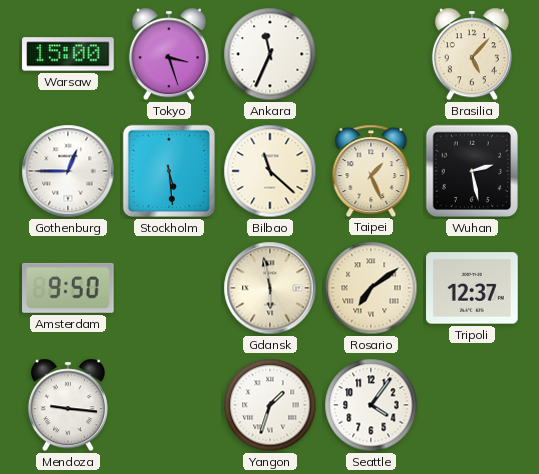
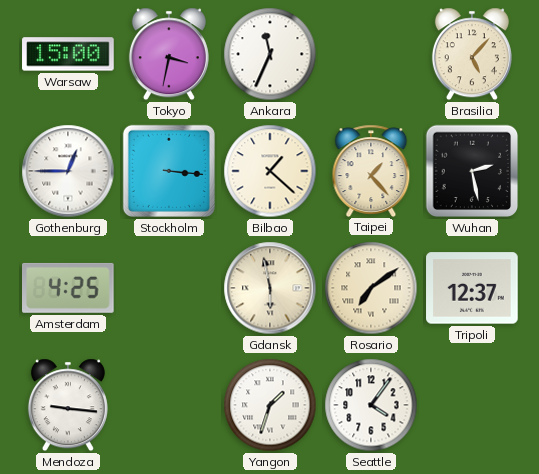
Tokyo: 3:27 -> 3:32
Stockholm: 5:29 -> 3:16
Bilbao: 11:22 -> 1:22
Taipei: 1:26 -> 1:23
Amsterdam: 9:50 -> 4:25
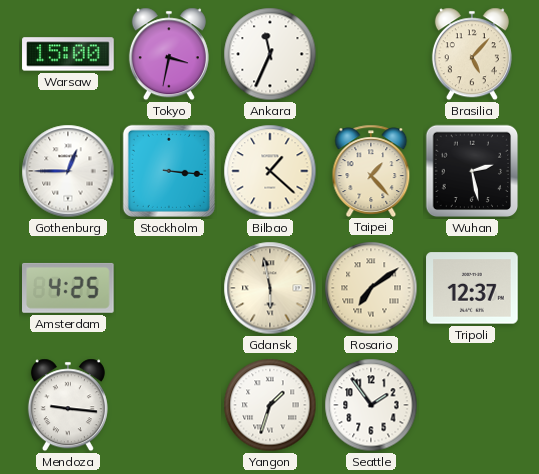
Seattle: 4:06 -> 1:54
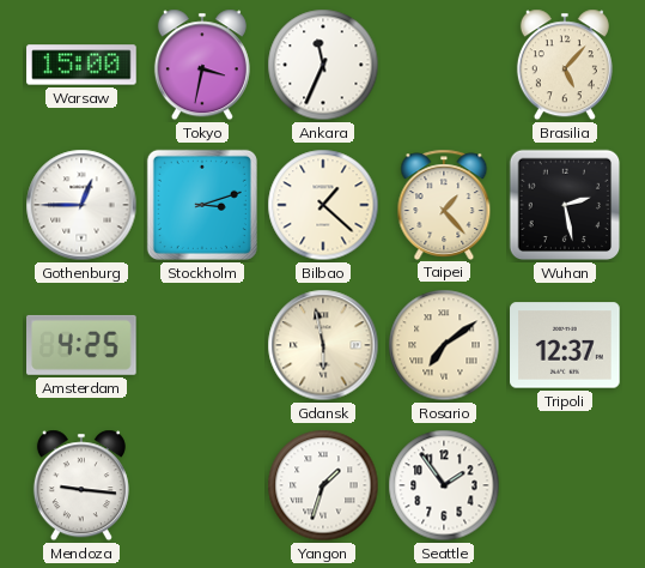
Stockholm: 3:16 -> 3:12
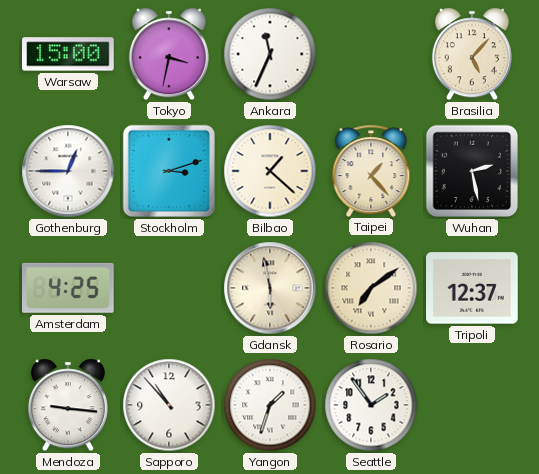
Sapporo: none -> 10:53
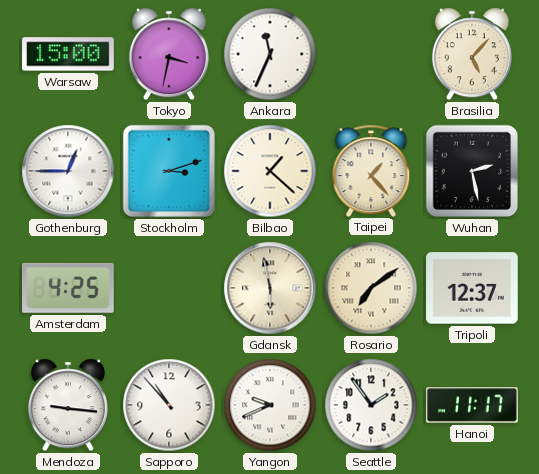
Yangon: 1:33 -> 9:41
Hanoi: none -> 11:17
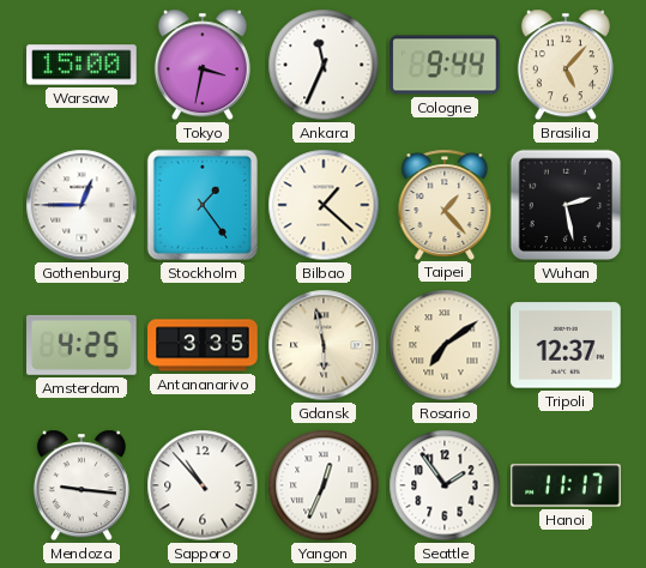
Cologne: none -> 9:44
Stockholm: 3:12 -> 1:24
Antananarivo: none -> 3:35
Yangon: 9:41 -> 12:34
